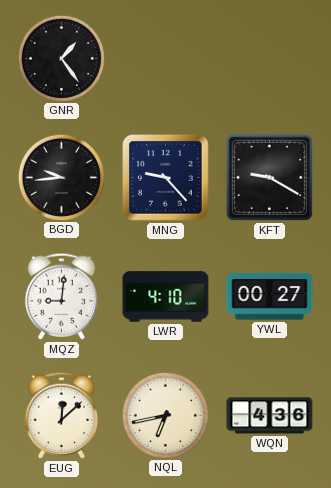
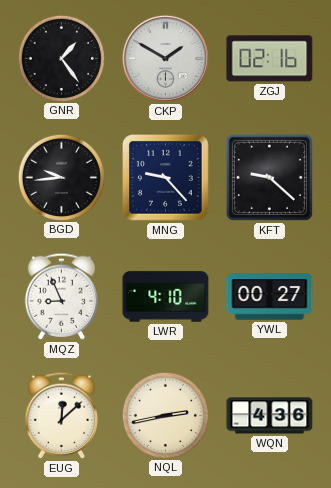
CKP: none -> 1:50
ZGJ: none -> 02:16
KFT: 9:20 -> 9:22
MQZ: 9:01 -> 8:56
NQL: 6:43 -> 2:43
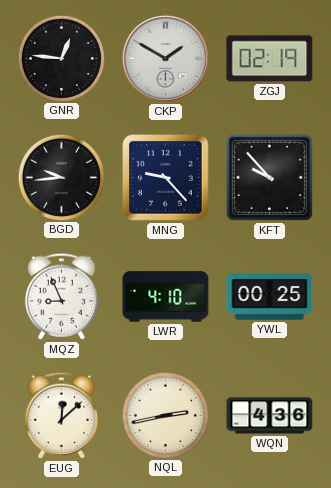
GNR: 1:24 -> 12:46
ZGJ: 02:16 -> 02:19
KFT: 9:22 -> 9:53
YWL: 00:27 -> 00:25
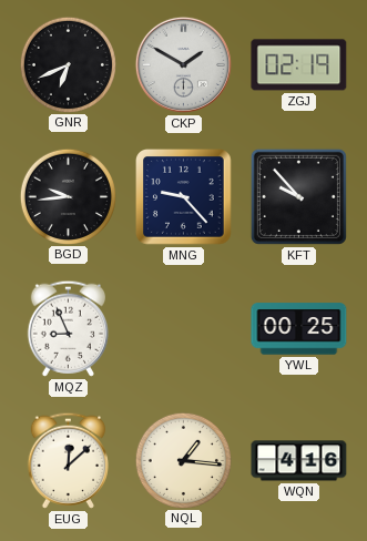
GNR: 12:46 -> 6:41
LWR: 4:10 -> none
NQL: 2:43 -> 1:16
WQN: 4:36 -> 4:16
